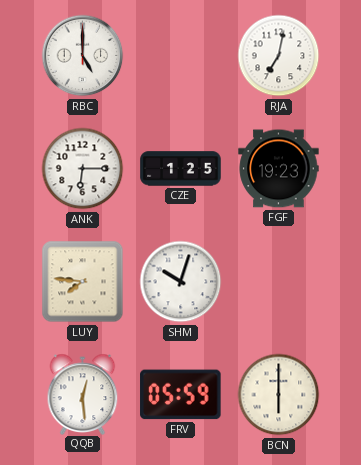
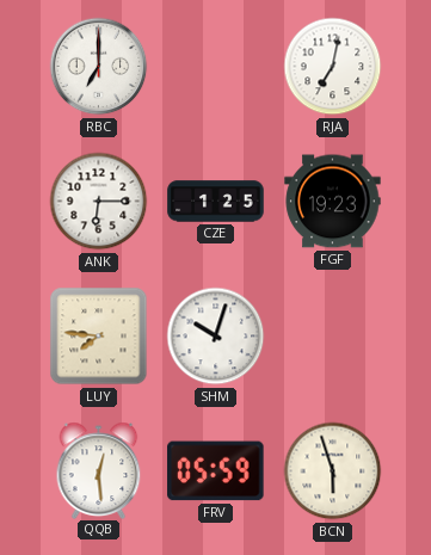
RBC: 5:00 -> 7:00
BCN: 6:00 -> 5:57
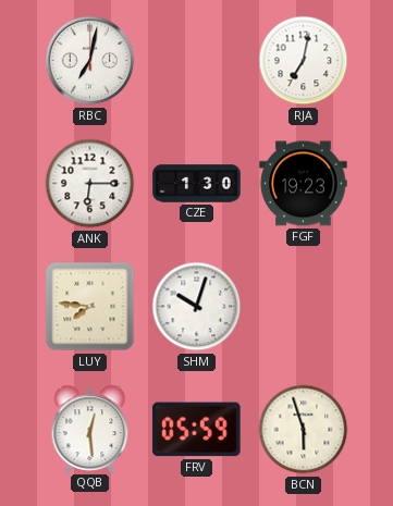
RBC: 7:00 -> 7:02
CZE: 1:25 -> 1:30
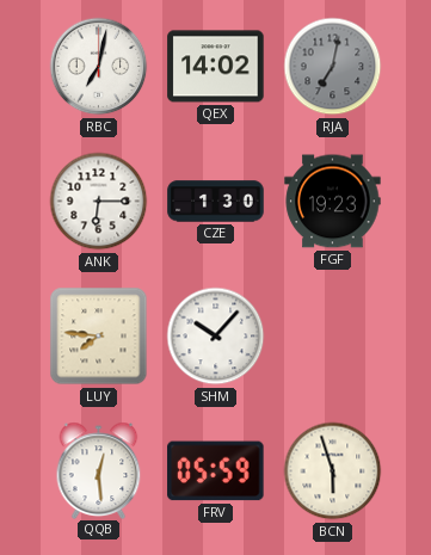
QEX: none -> 14:02
RJA dial: white -> grey
SHM: 10:03 -> 10:07
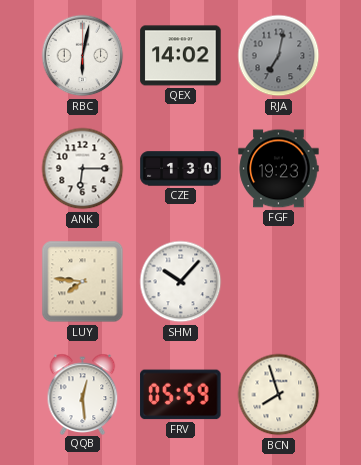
RBC: 7:02 -> 6:02
BCN: 5:57 -> 7:57
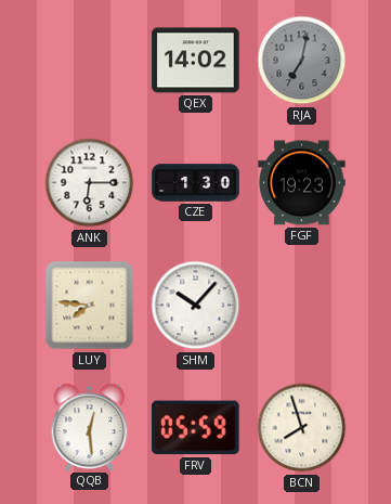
RBC: 6:02 -> none
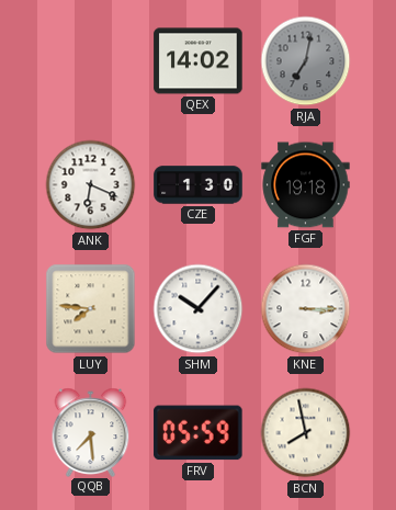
ANK: 6:15 -> 6:19
FGF: 19:23 -> 19:18
KNE: none -> 3:15
QQB: 12:29 -> 7:29
BCN: 7:57 -> 7:58
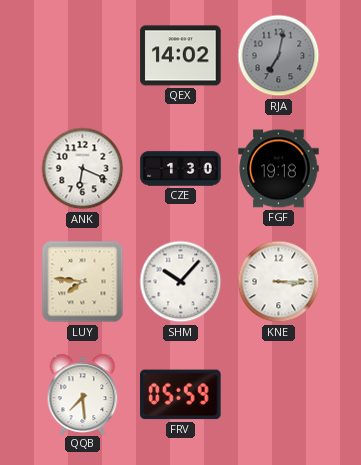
BCN: 7:58 -> none
